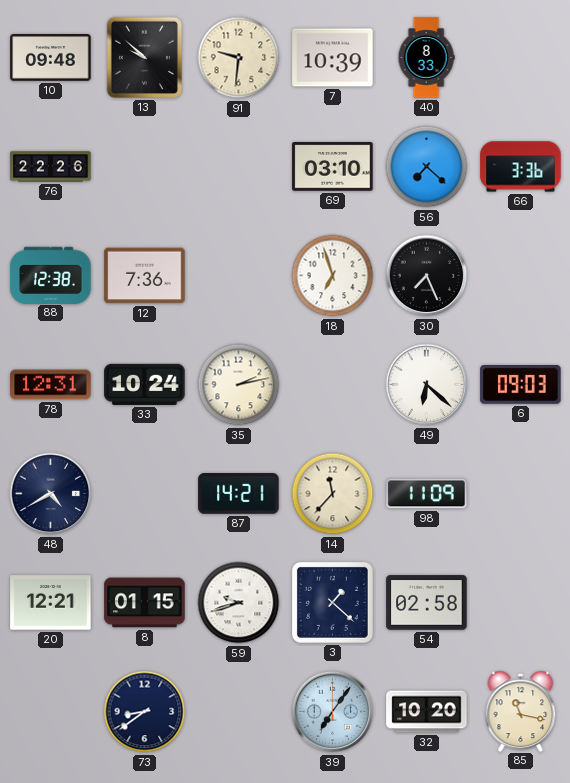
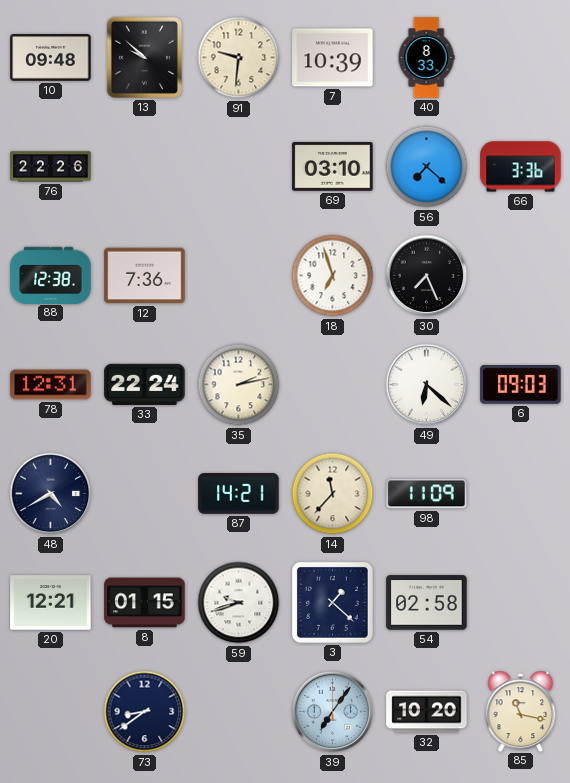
33: 10:24 -> 22:24
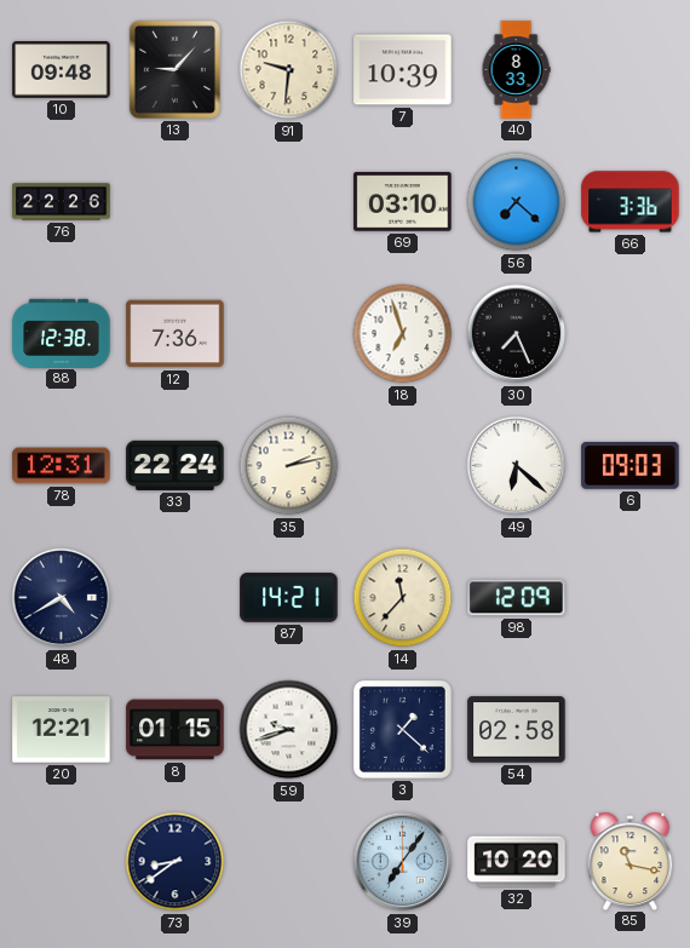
13: 9:52 -> 9:07
98: 11:09 -> 12:09
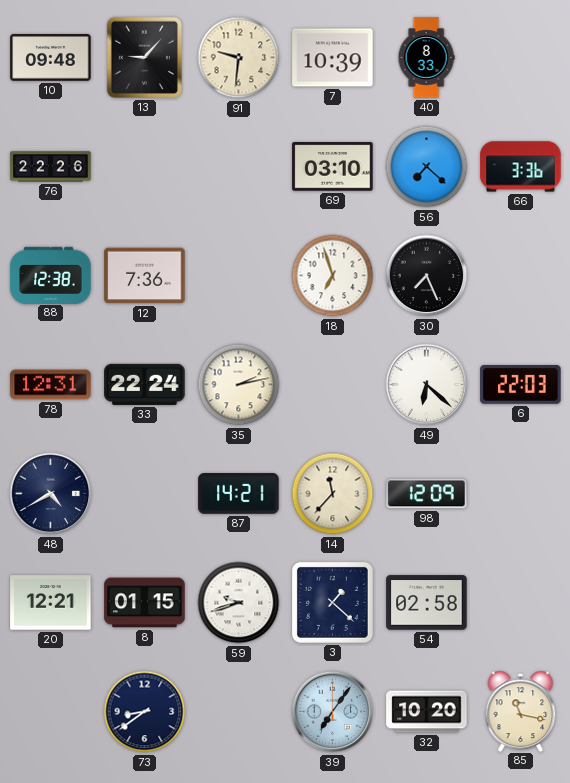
6: 09:03 -> 22:03
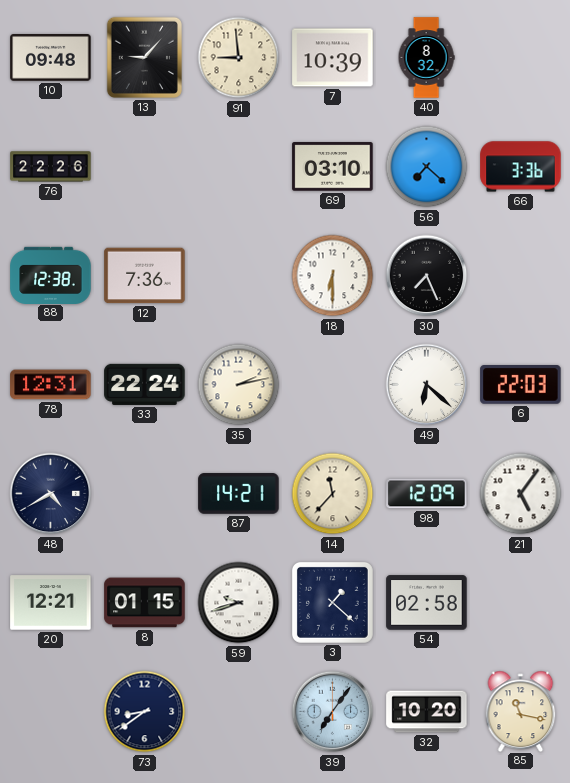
91: 9:31 -> 8:59
40: 8:33 -> 8:32
18: 6:57 -> 6:30
21: none -> 5:06
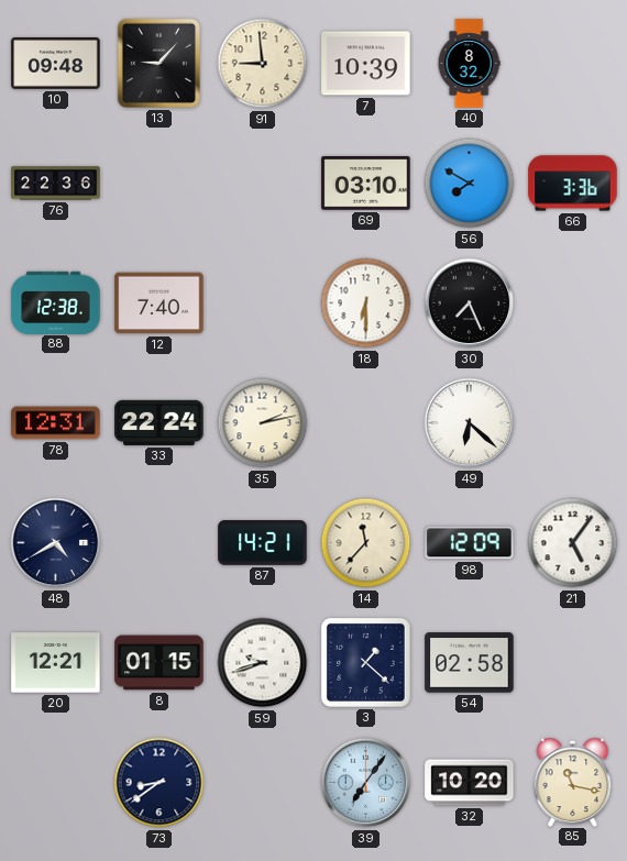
76: 22:26 -> 22:36
56: 7:22 -> 7:50
12: 7:36 -> 7:40
6: 22:03 -> none
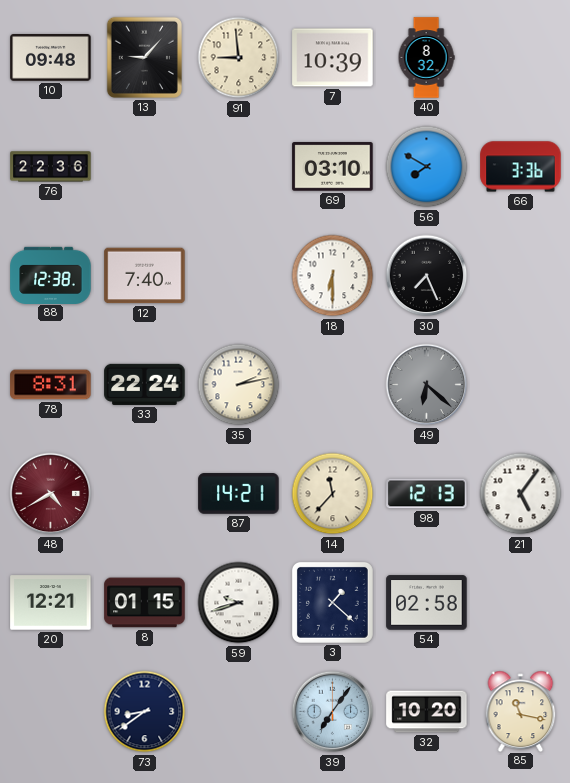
78: 12:31 -> 8:31
49 dial: white -> grey
48 dial: navy -> burgundy
98: 12:09 -> 12:13
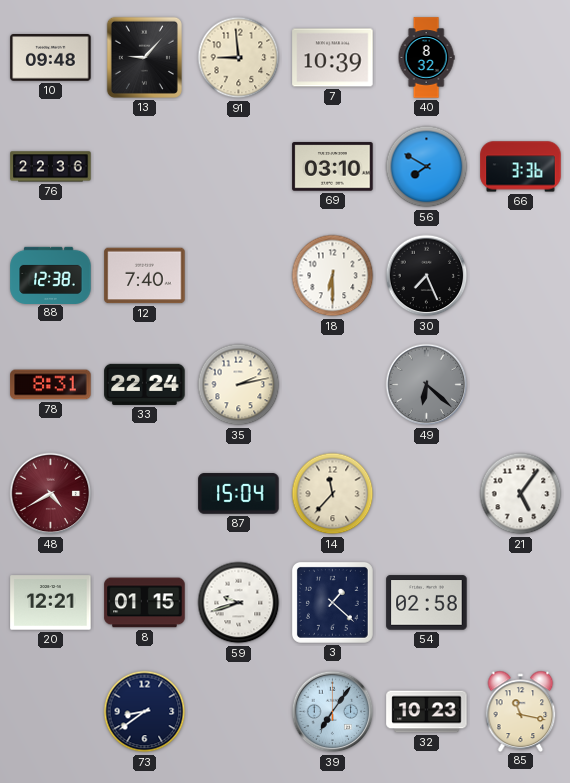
87: 14:21 -> 15:04
98: 12:13 -> none
32: 10:20 -> 10:23
